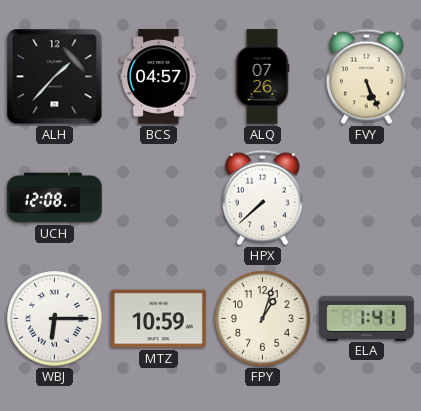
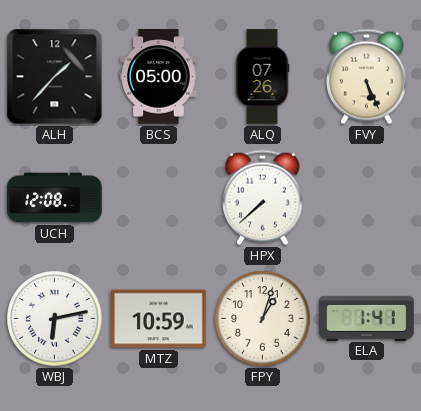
BCS: 04:57 -> 05:00
WBJ: 6:15 -> 6:13
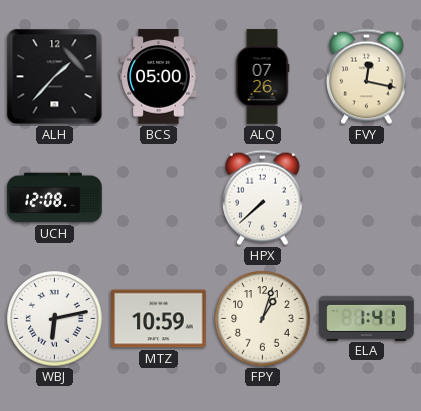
FVY: 5:26 -> 12:17
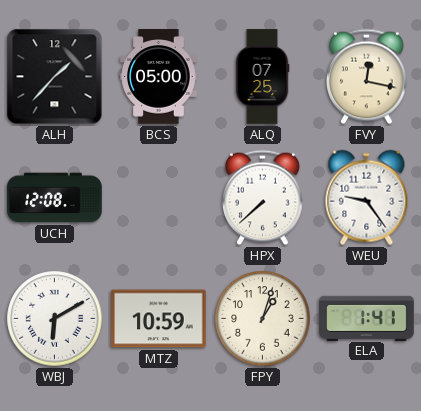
ALQ: 07:26 -> 07:25
WEU: none -> 9:24
WBJ: 6:13 -> 6:10
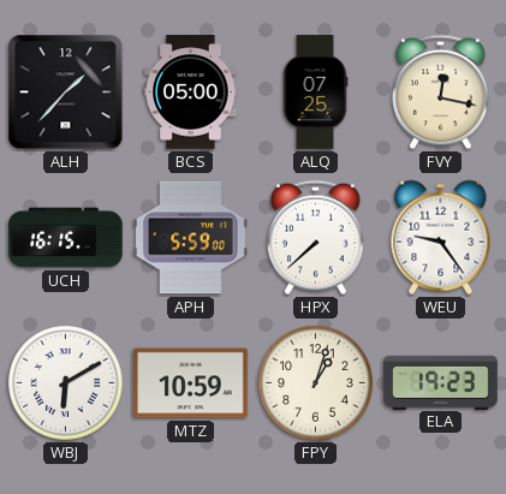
UCH: 12:08 -> 16:15
APH: none -> 5:59
ELA: 1:41 -> 19:23
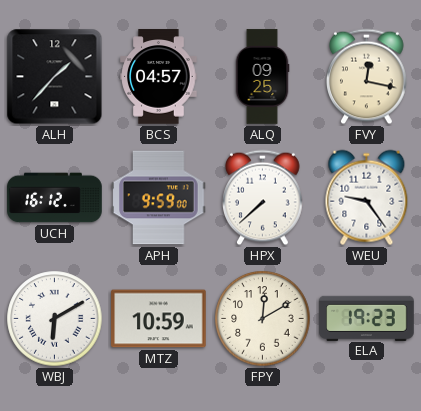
BCS: 05:00 -> 04:57
ALQ: 07:25 -> 09:25
UCH: 16:15 -> 16:12
APH: 5:59 -> 9:59
FPY: 1:03 -> 12:10
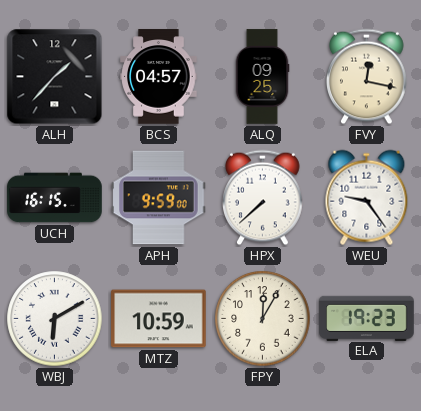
UCH: 16:12 -> 16:15
FPY: 12:10 -> 12:05
